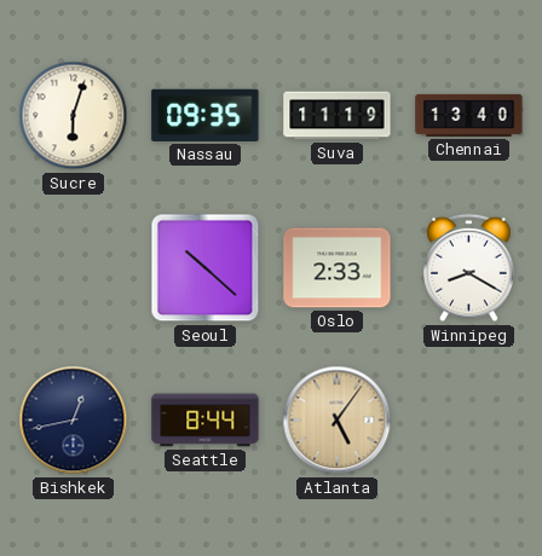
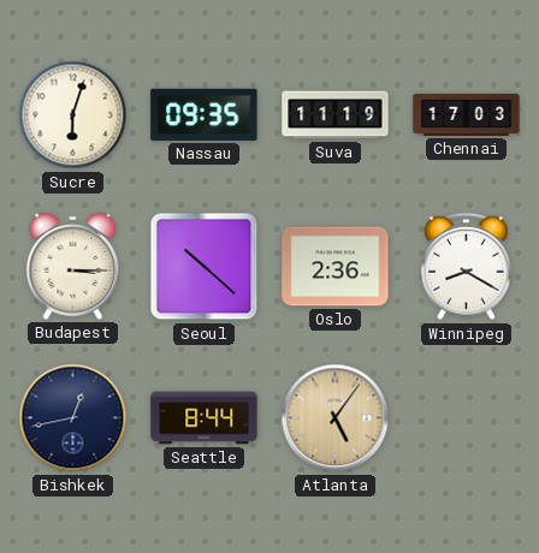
Chennai: 13:40 -> 17:03
Budapest: none -> 3:15
Oslo: 2:33 -> 2:36
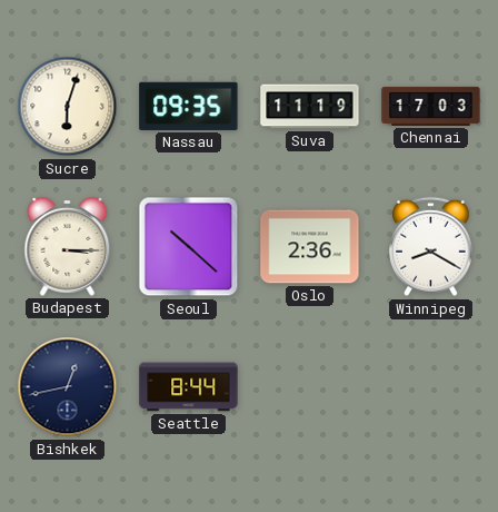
Atlanta: 5:06 -> none
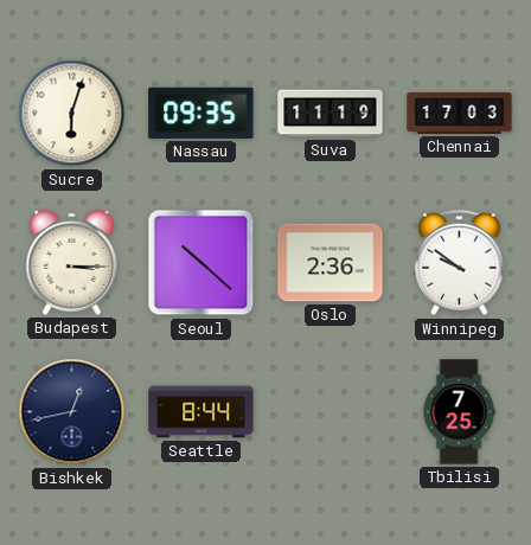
Winnipeg: 8:20 -> 9:51
Tbilisi: none -> 7:25
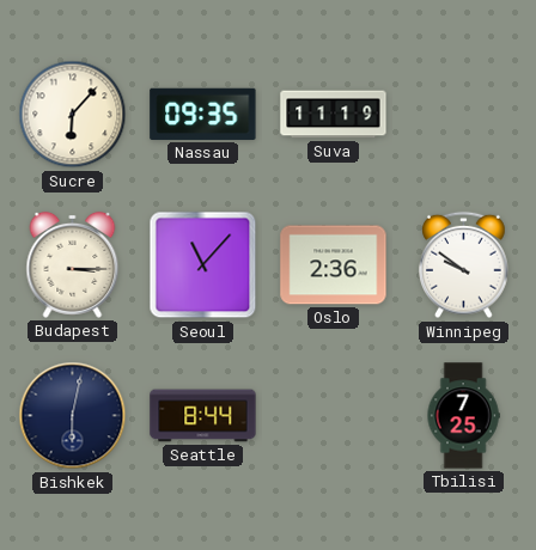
Sucre: 6:03 -> 6:07
Chennai: 17:03 -> none
Seoul: 10:22 -> 11:07
Bishkek: 12:43 -> 6:02
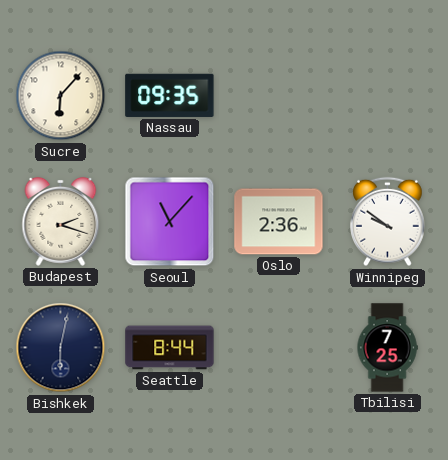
Suva: 11:19 -> none
Budapest: 3:15 -> 2:18
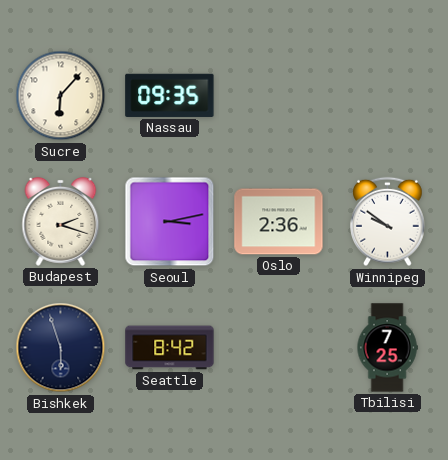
Seoul: 11:07 -> 3:13
Bishkek: 6:02 -> 5:57
Seattle: 8:44 -> 8:42
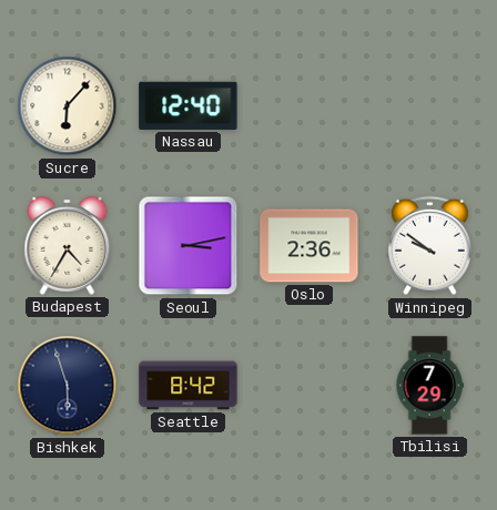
Nassau: 09:35 -> 12:40
Budapest: 2:18 -> 4:35
Tbilisi: 7:25 -> 7:29
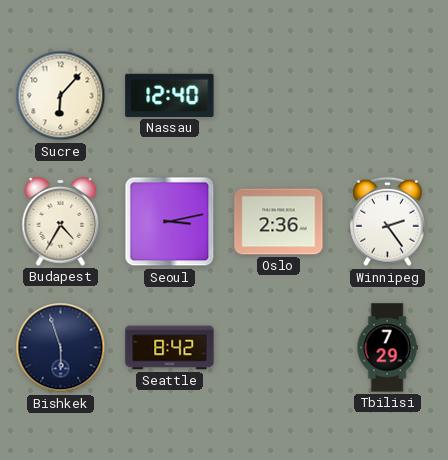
Winnipeg: 9:51 -> 2:24
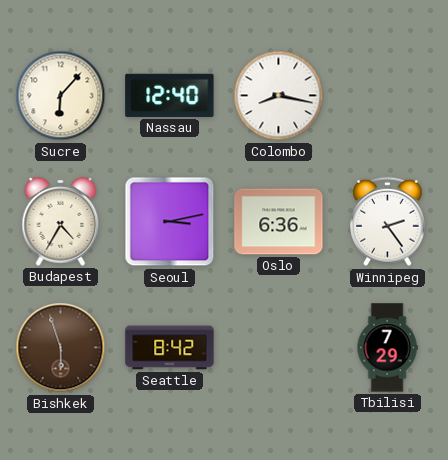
Colombo: none -> 8:17
Oslo: 2:36 -> 6:36
Bishkek dial: navy -> brown
